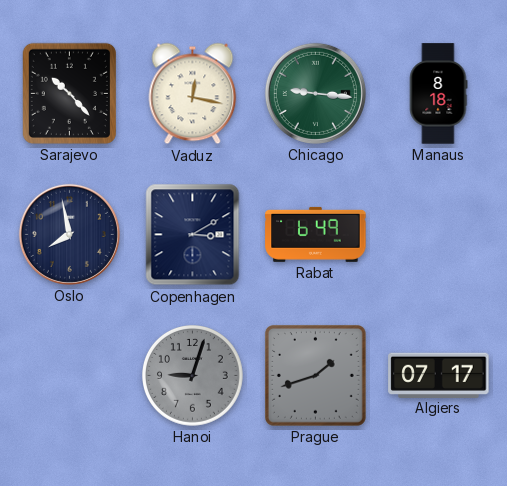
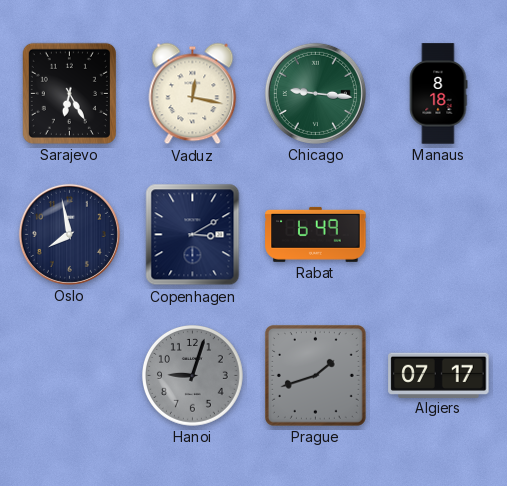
Sarajevo: 10:23 -> 6:25
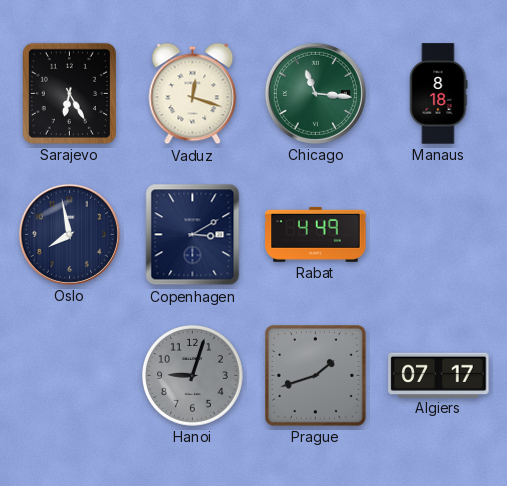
Vaduz: 12:17 -> 12:18
Chicago: 9:16 -> 11:16
Rabat: 6:49 -> 4:49
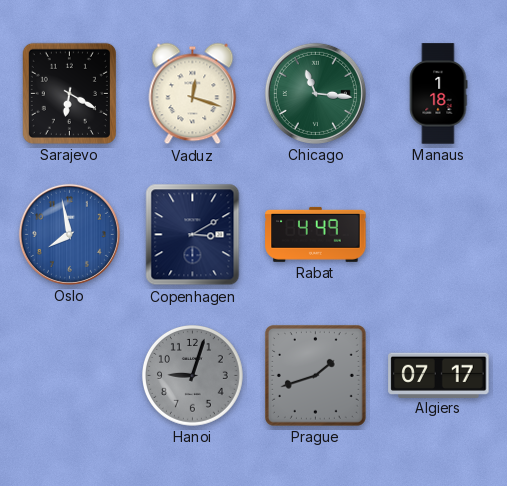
Sarajevo: 6:25 -> 6:20
Manaus: 8:18 -> 1:18
Oslo dial: navy -> blue
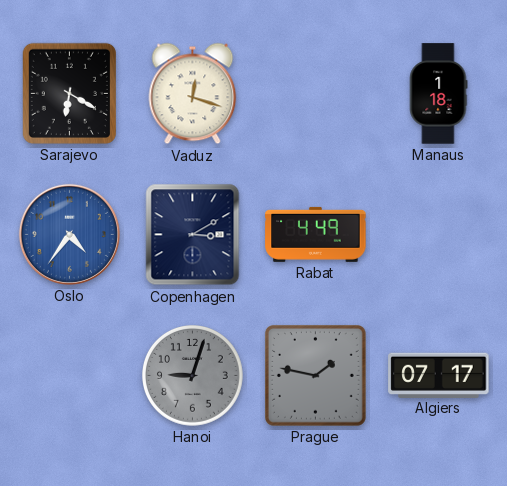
Chicago: 11:16 -> none
Oslo: 7:58 -> 4:36
Prague: 1:42 -> 1:47
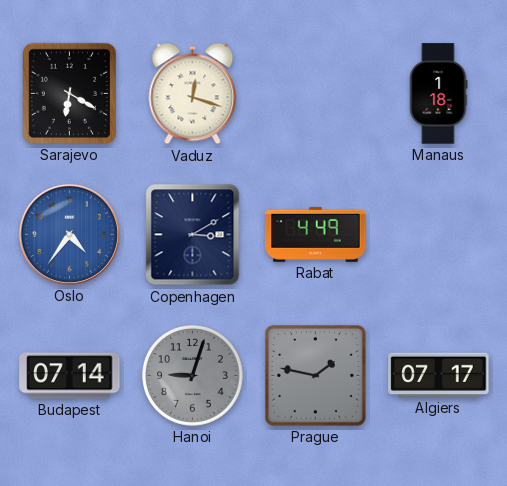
Budapest: none -> 07:14
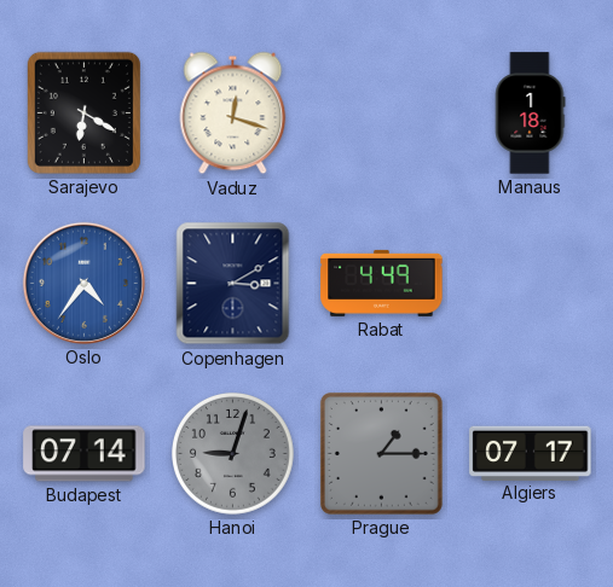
Prague: 1:47 -> 1:15
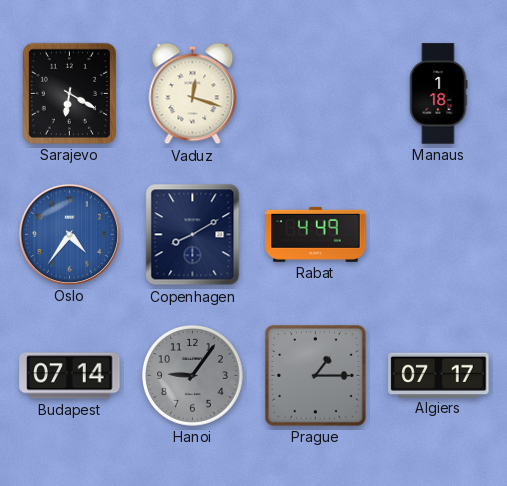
Copenhagen: 3:10 -> 8:10
Hanoi: 9:03 -> 9:06
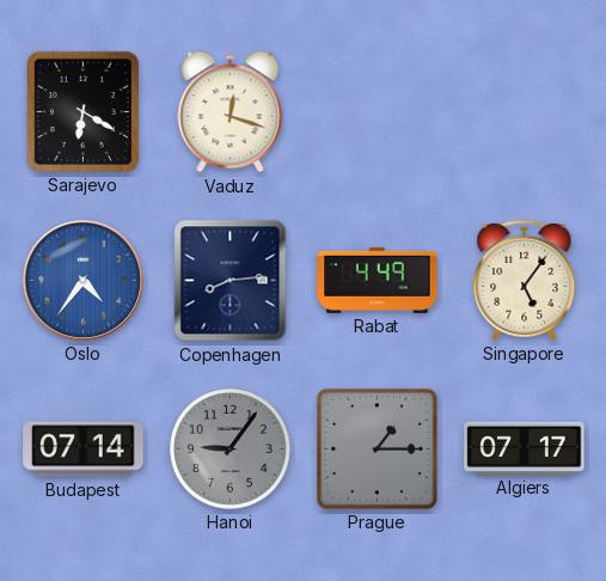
Manaus: 1:18 -> none
Copenhagen: 8:10 -> 8:14
Singapore: none -> 5:06
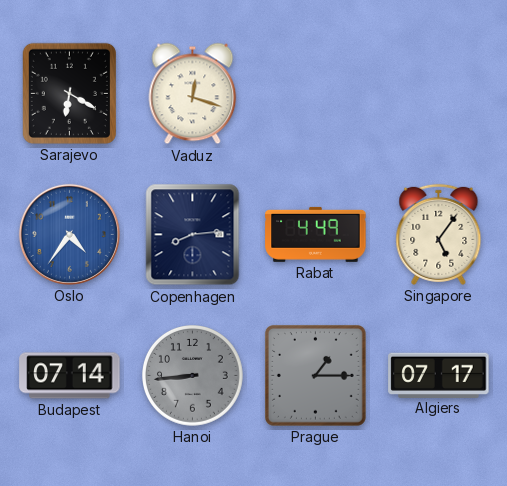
Hanoi: 9:06 -> 8:44
